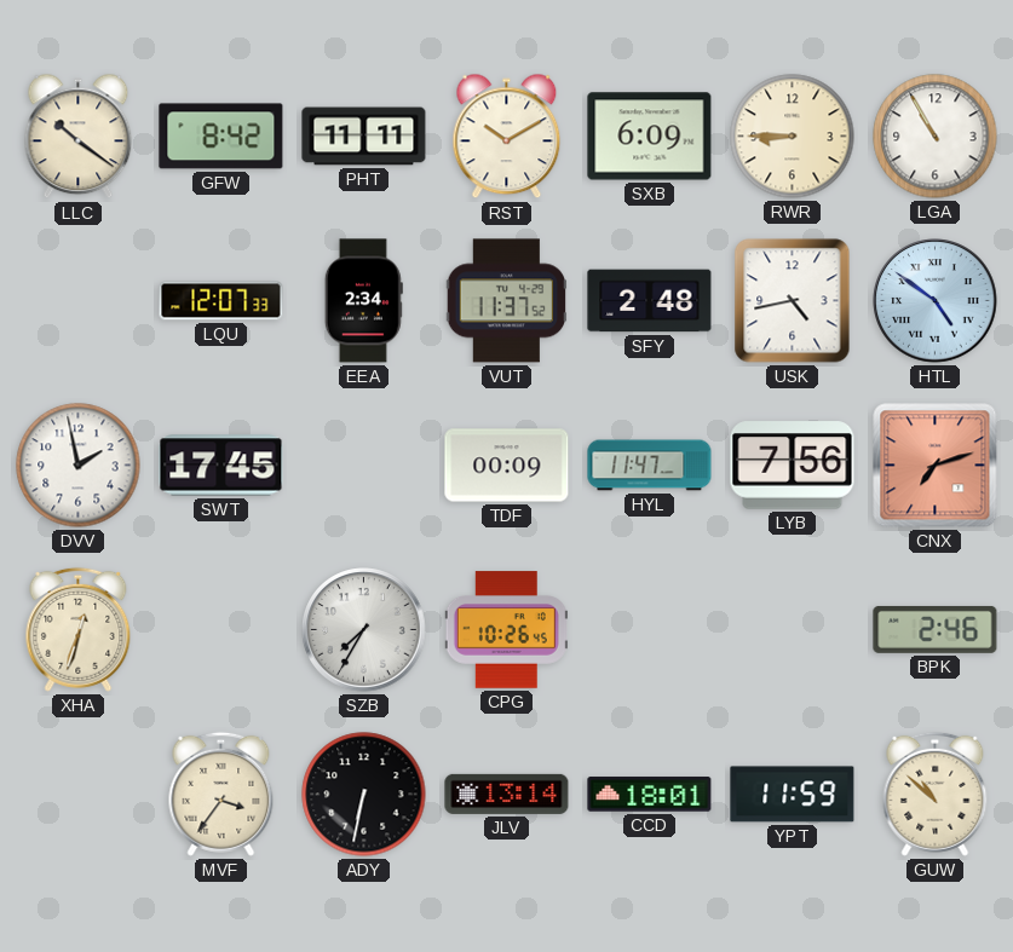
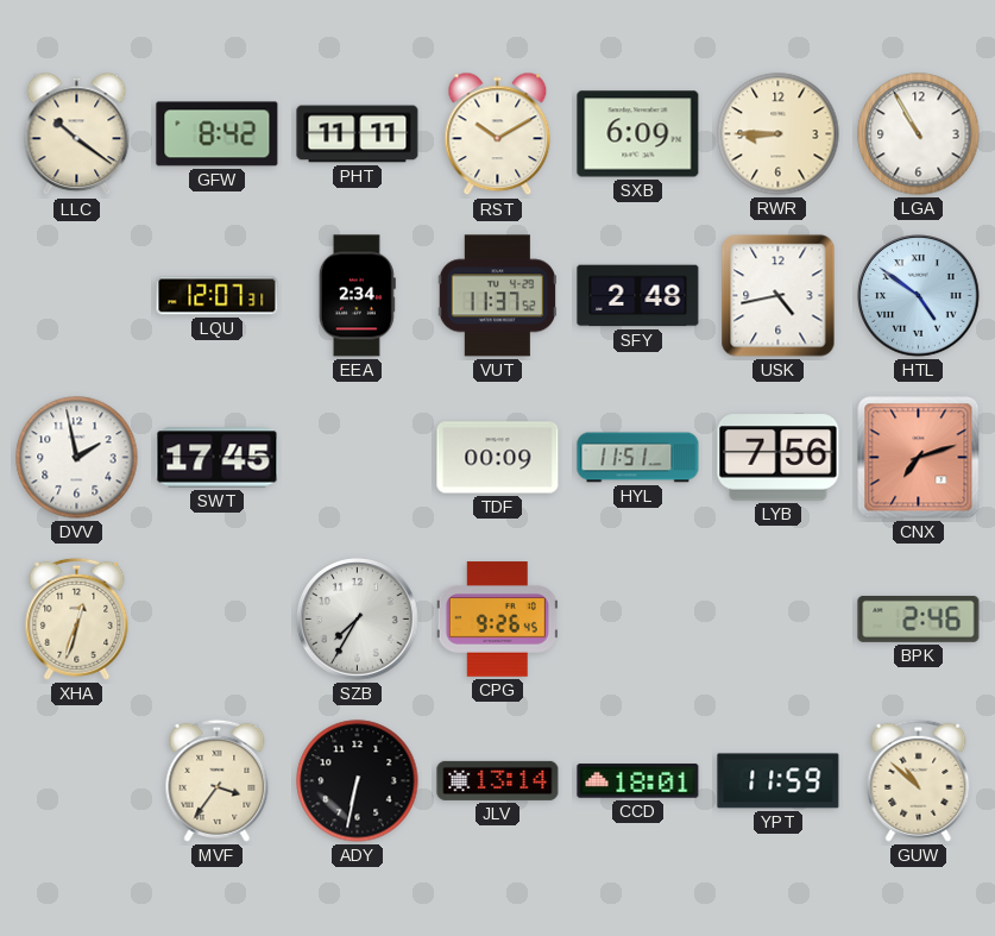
LQU: 12:07:33 -> 12:07:31
HYL: 11:47 -> 11:51
CPG: 10:26 -> 9:26
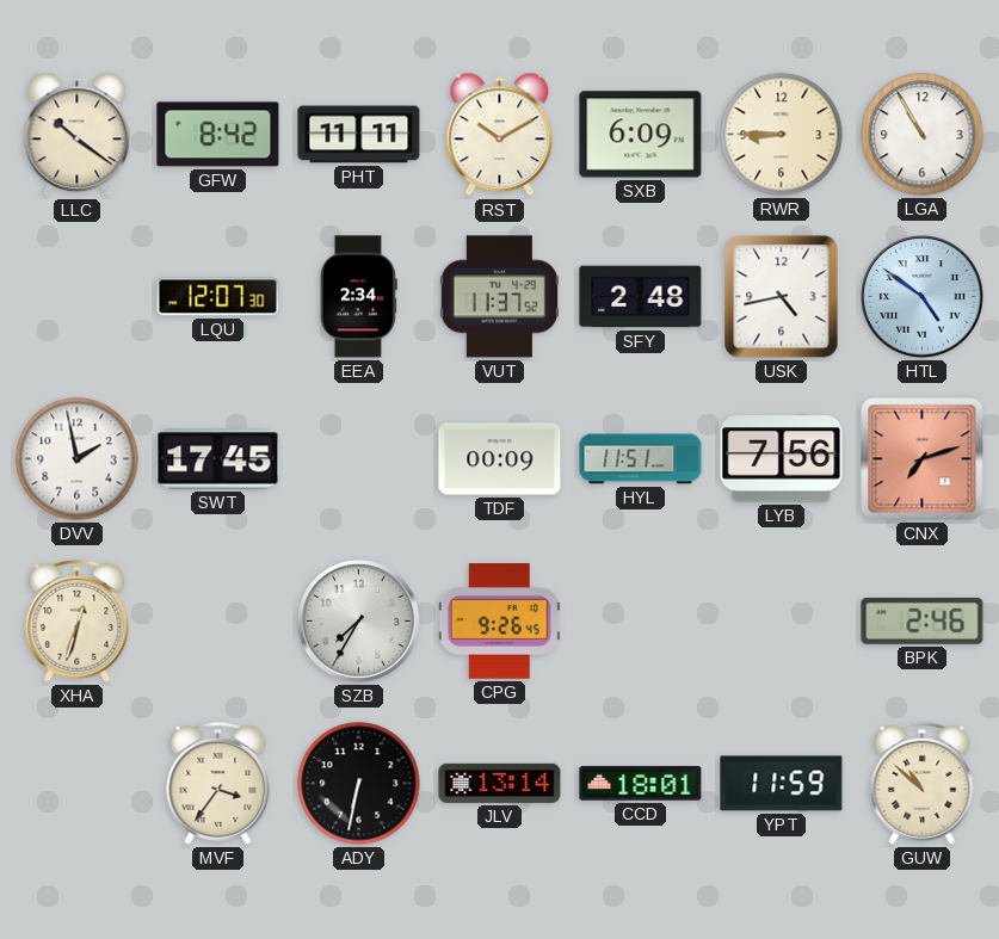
LQU: 12:07:31 -> 12:07:30
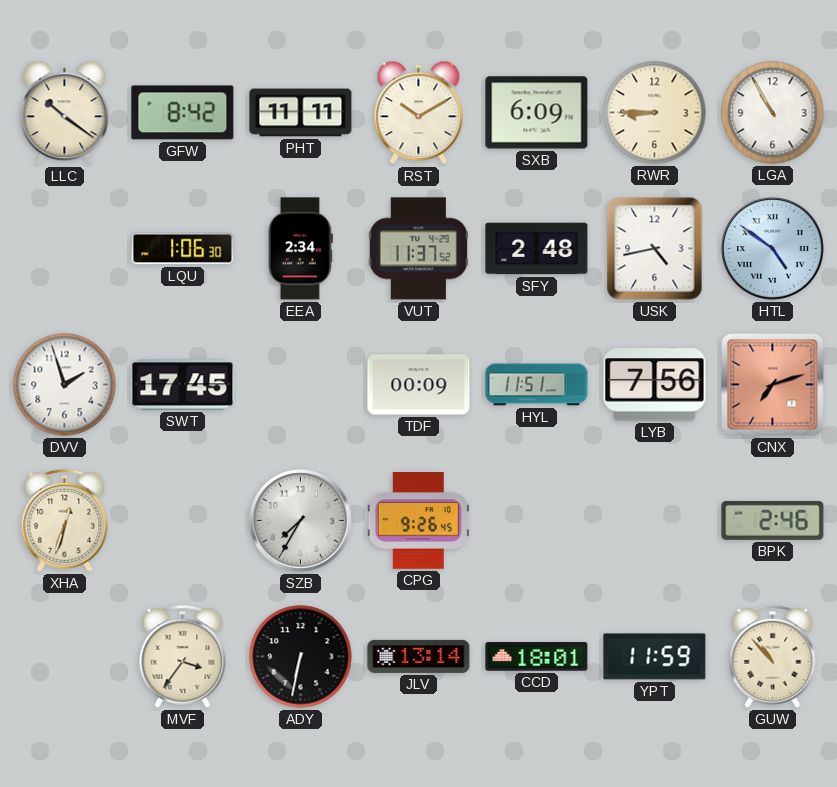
LQU: 12:07 -> 1:06
DVV: 1:58 -> 1:57
GUW: 10:52 -> 10:53
